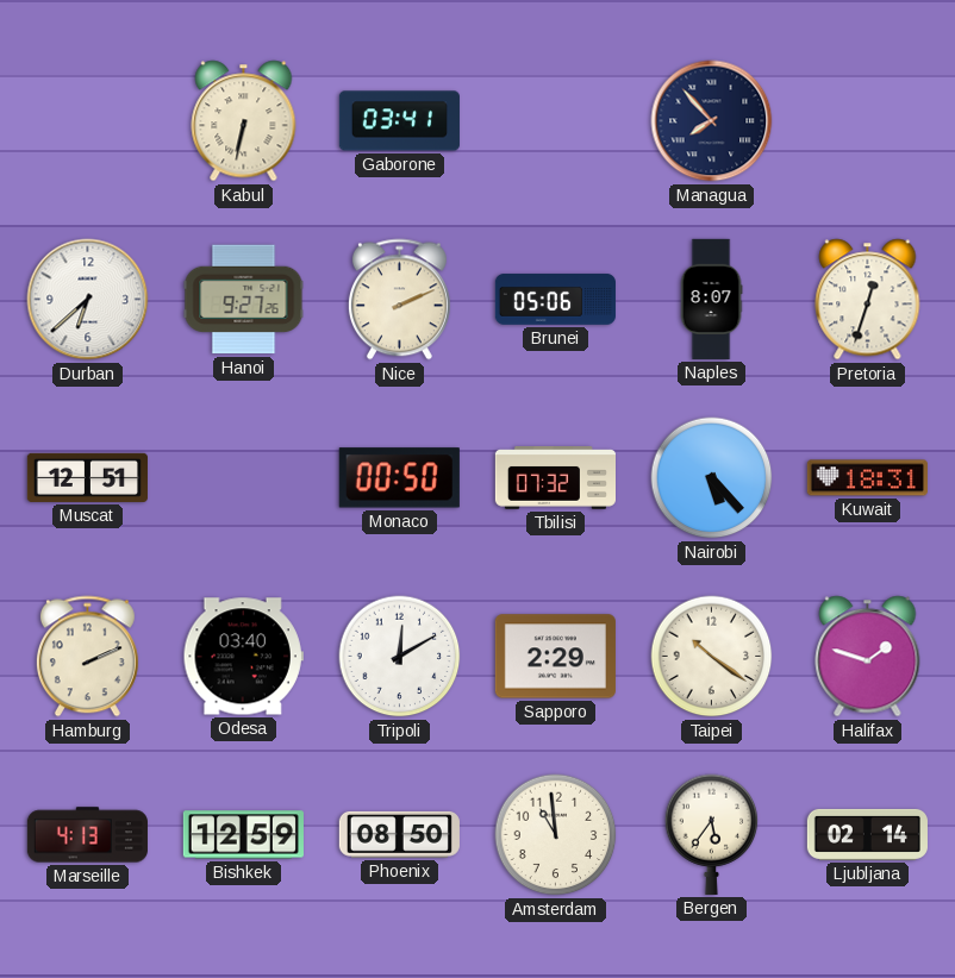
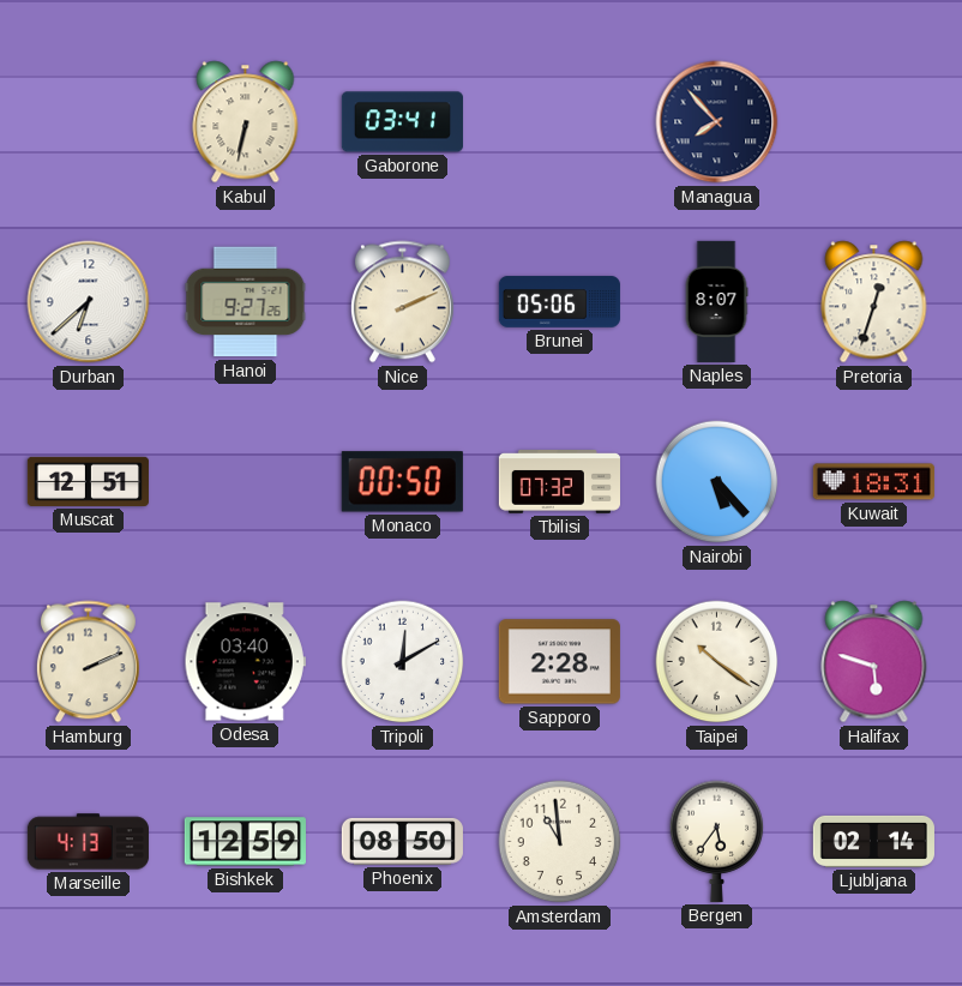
Sapporo: 2:29 -> 2:28
Halifax: 1:48 -> 5:48
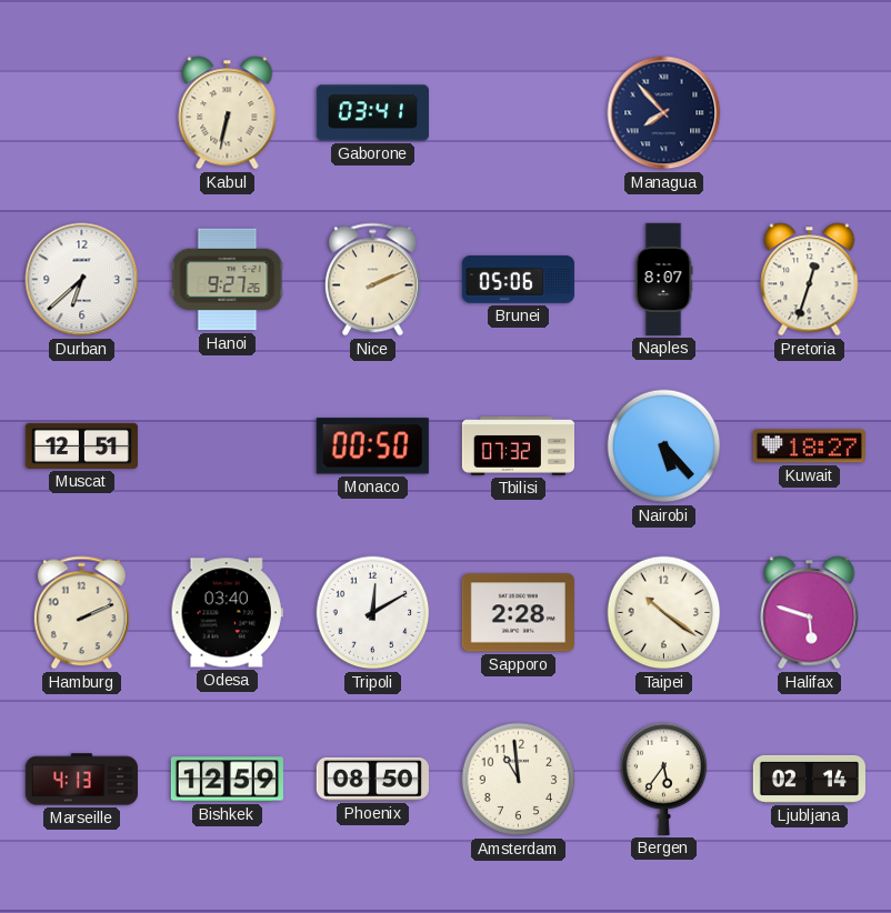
Kuwait: 18:31 -> 18:27
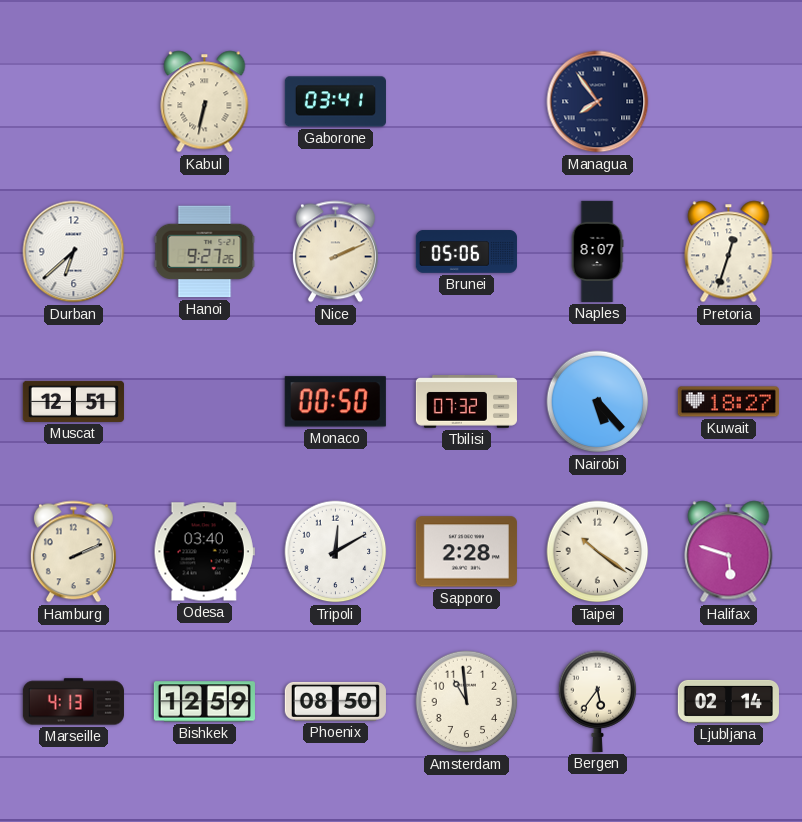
Managua: 7:53 -> 7:54
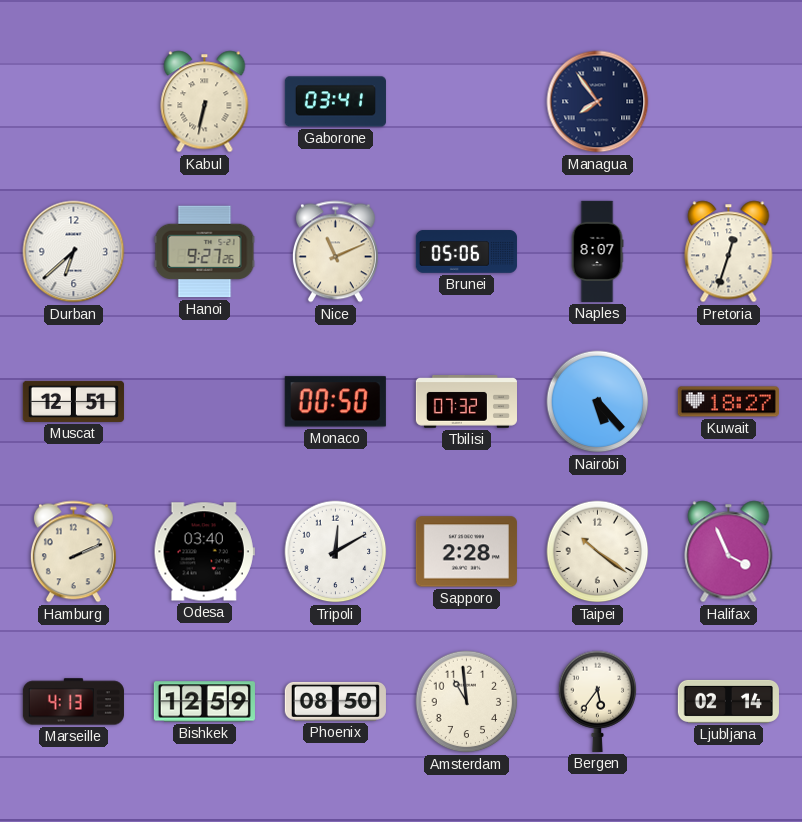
Nice: 2:11 -> 11:11
Halifax: 5:48 -> 3:56
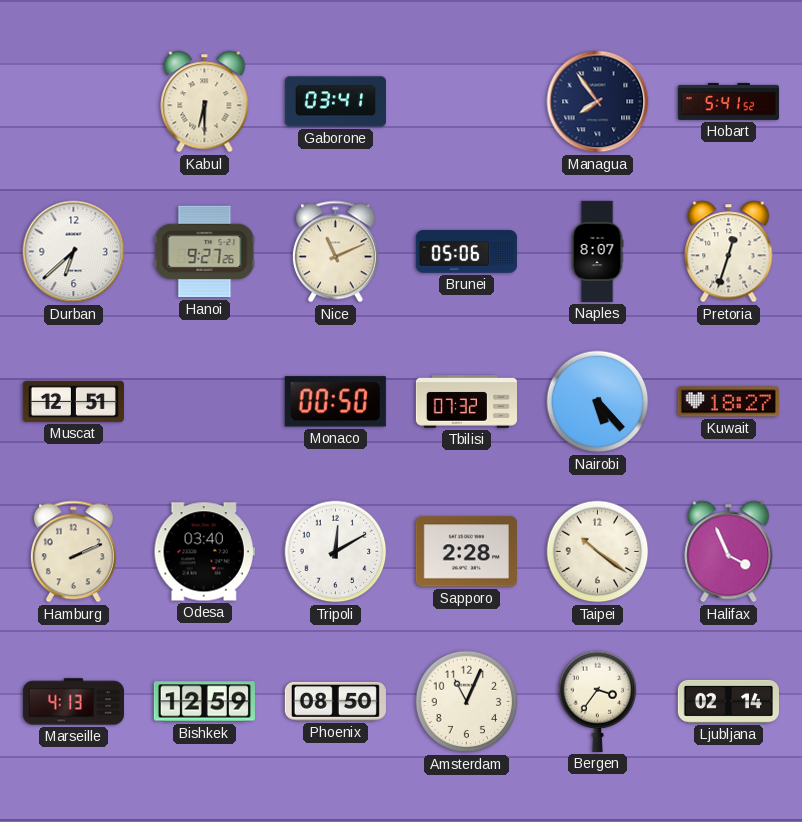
Kabul: 6:32 -> 6:30
Hobart: none -> 5:41
Amsterdam: 10:59 -> 11:04
Bergen: 5:36 -> 3:36
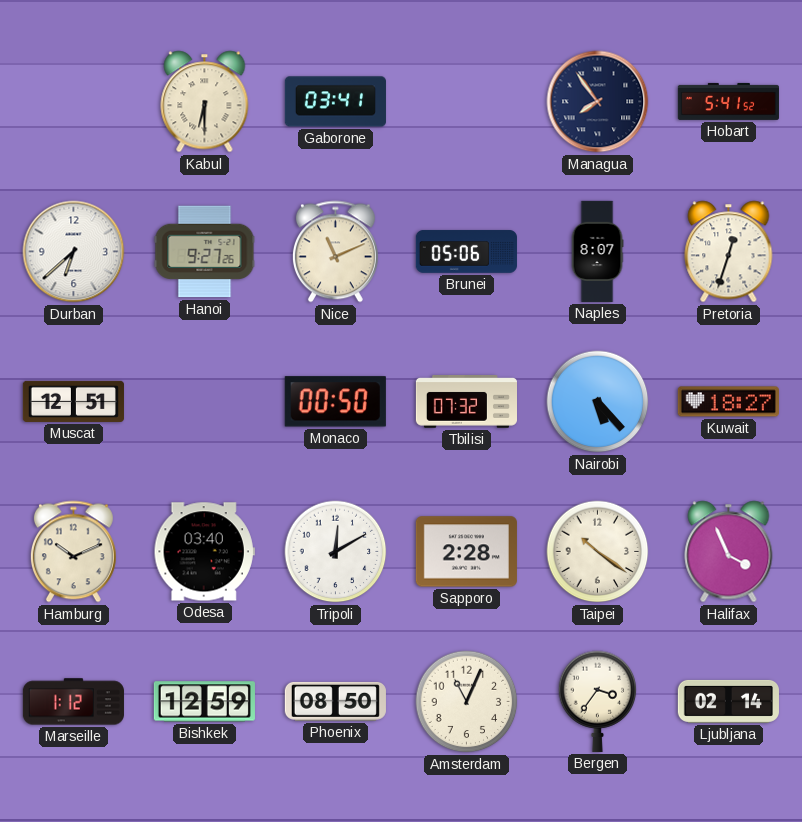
Hamburg: 2:11 -> 10:11
Marseille: 4:13 -> 1:12
